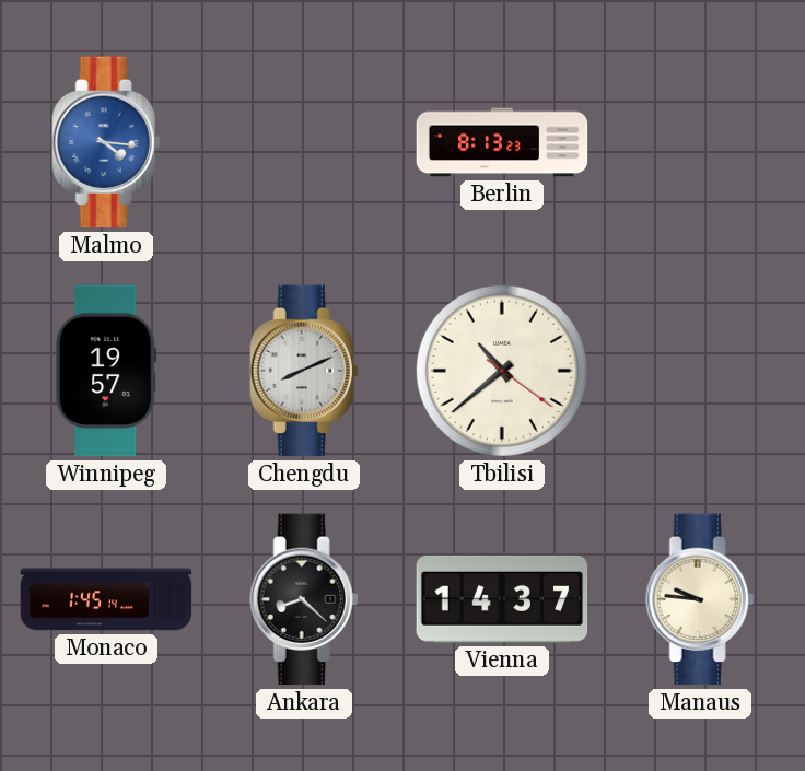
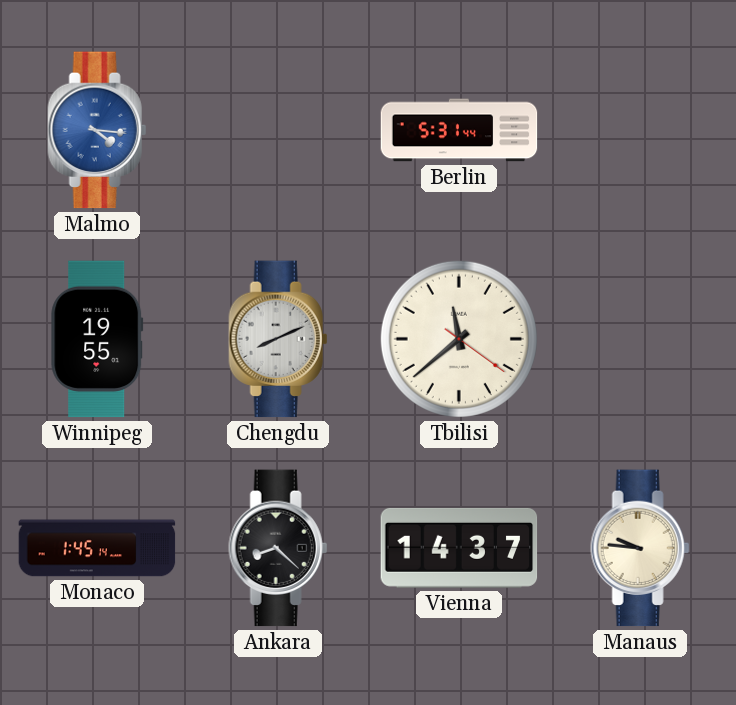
Berlin: 8:13 -> 5:31
Winnipeg: 19:57 -> 19:55
Tbilisi: 10:38 -> 11:38
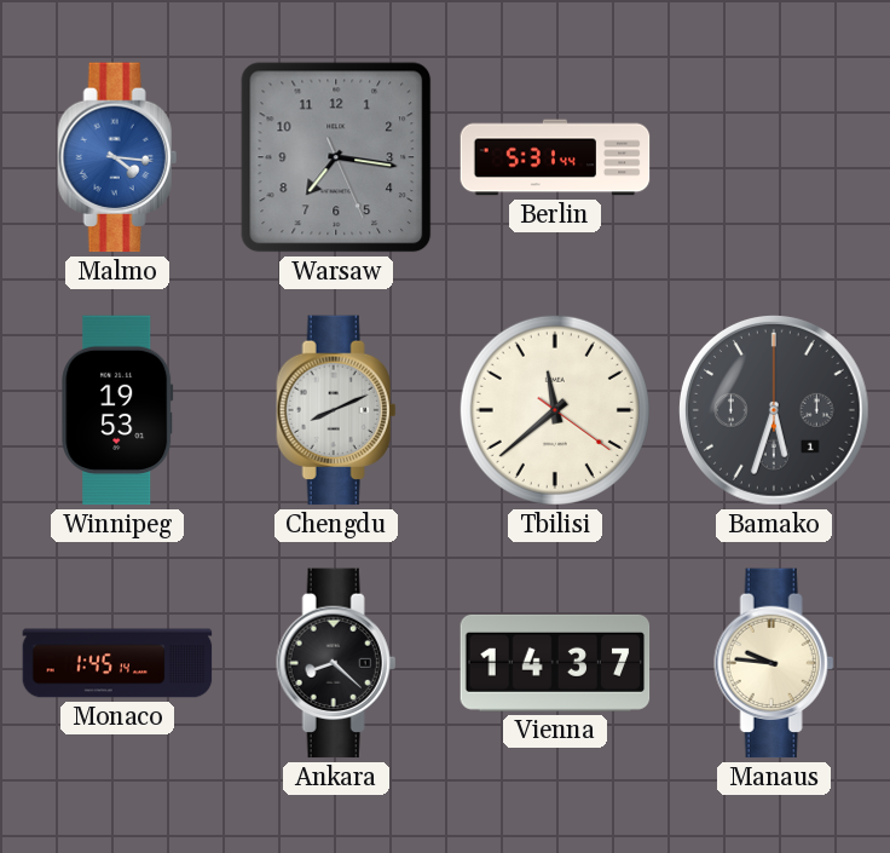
Warsaw: none -> 7:16
Winnipeg: 19:55 -> 19:53
Bamako: none -> 5:33
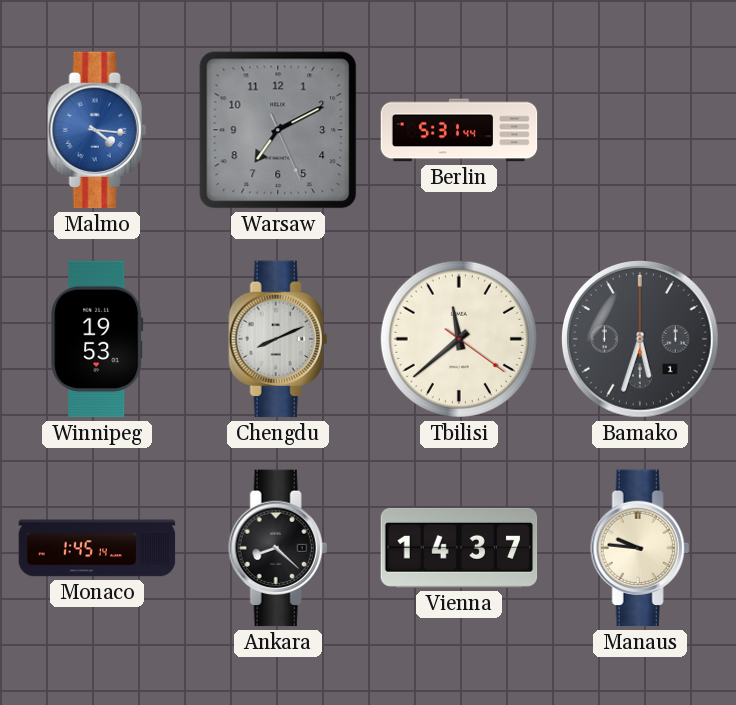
Warsaw: 7:16 -> 7:10
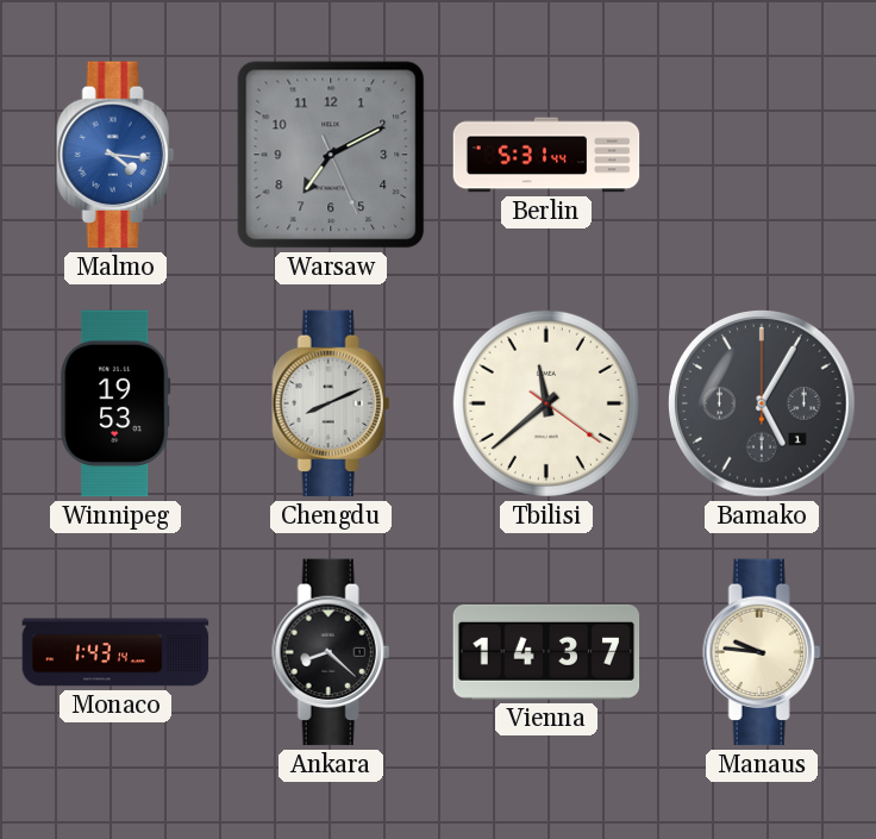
Bamako: 5:33 -> 5:05
Monaco: 1:45 -> 1:43
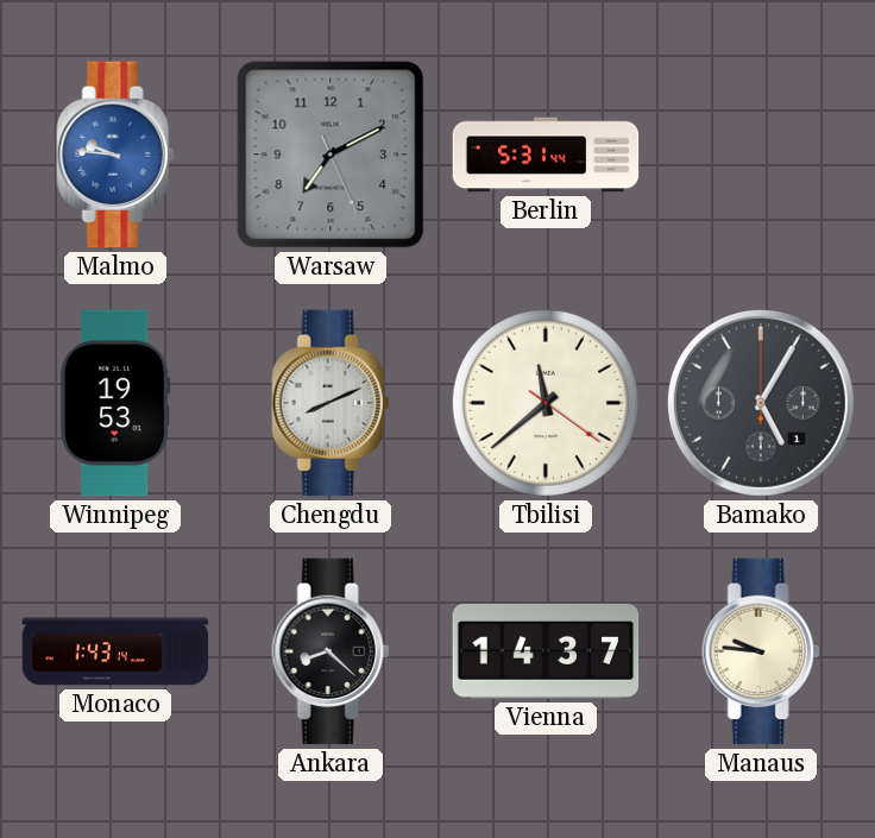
Malmo: 4:16 -> 9:46
